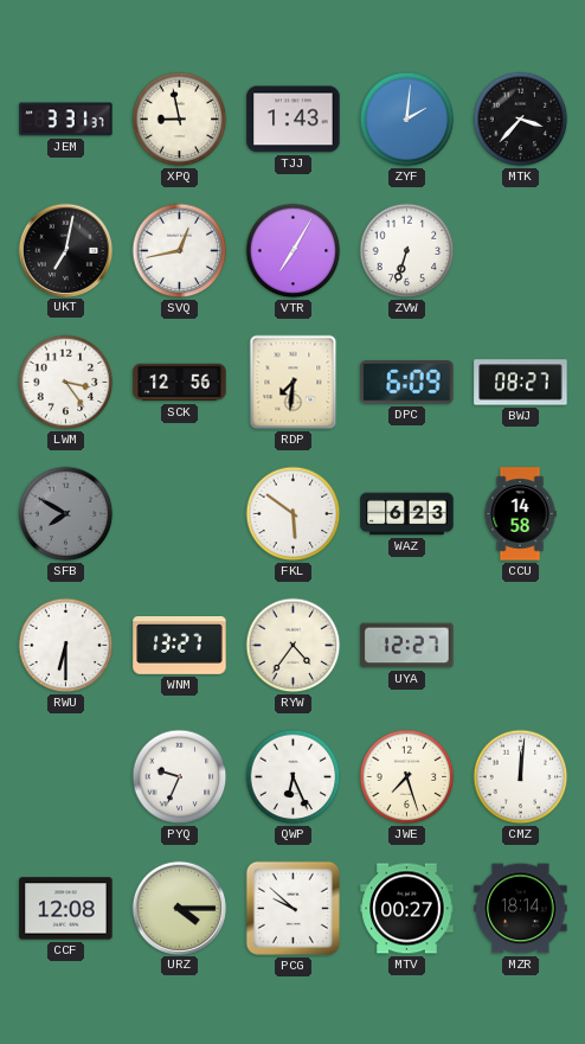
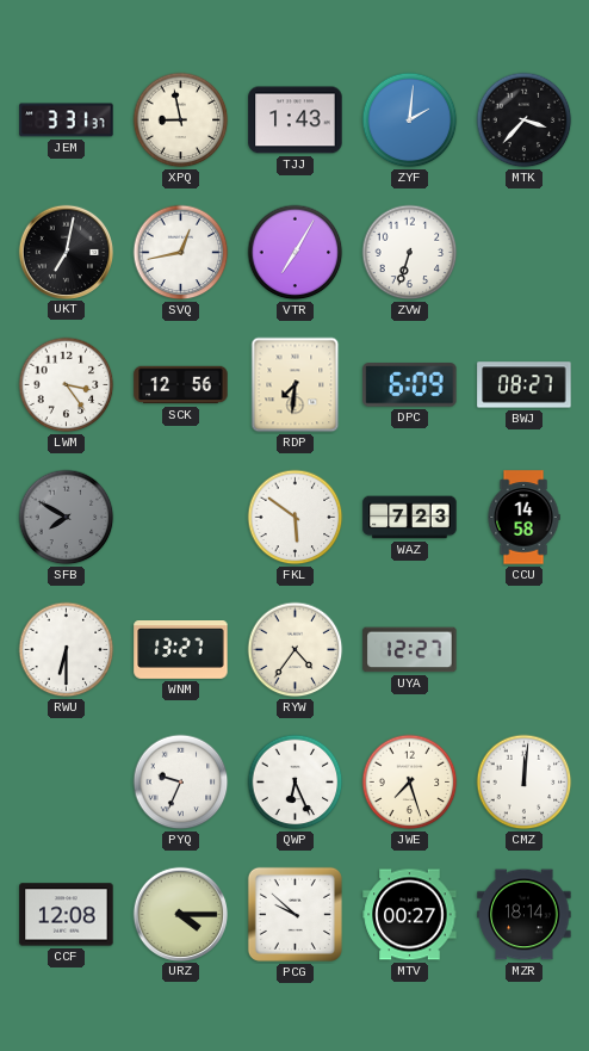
WAZ: 6:23 -> 7:23
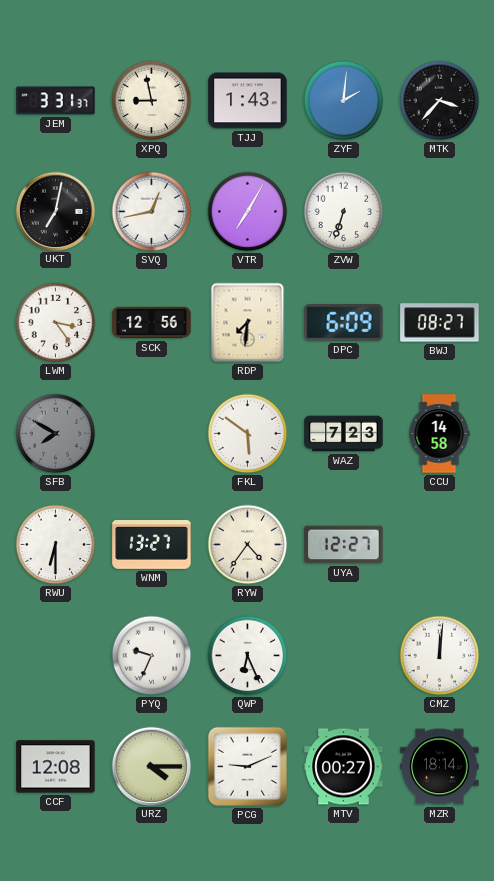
JWE: 7:27 -> none
PCG: 9:52 -> 9:11
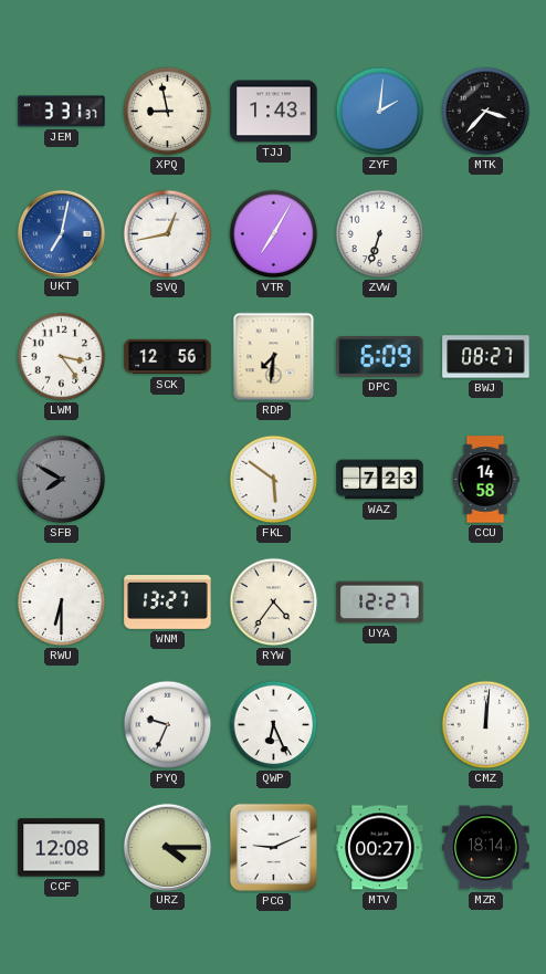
UKT dial: black -> blue
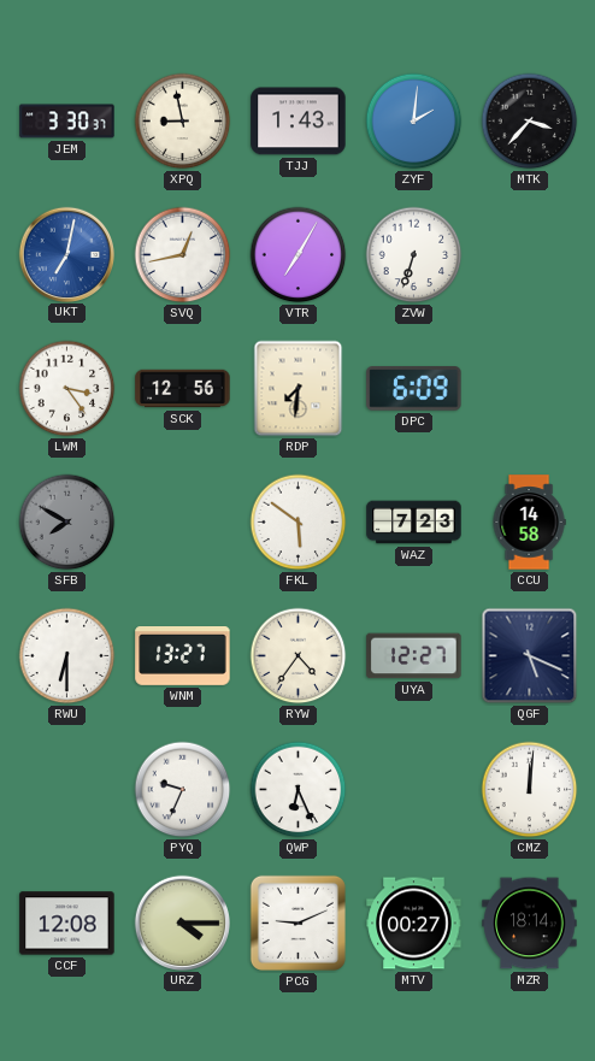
JEM: 3:31 -> 3:30
BWJ: 08:27 -> none
QGF: none -> 5:19
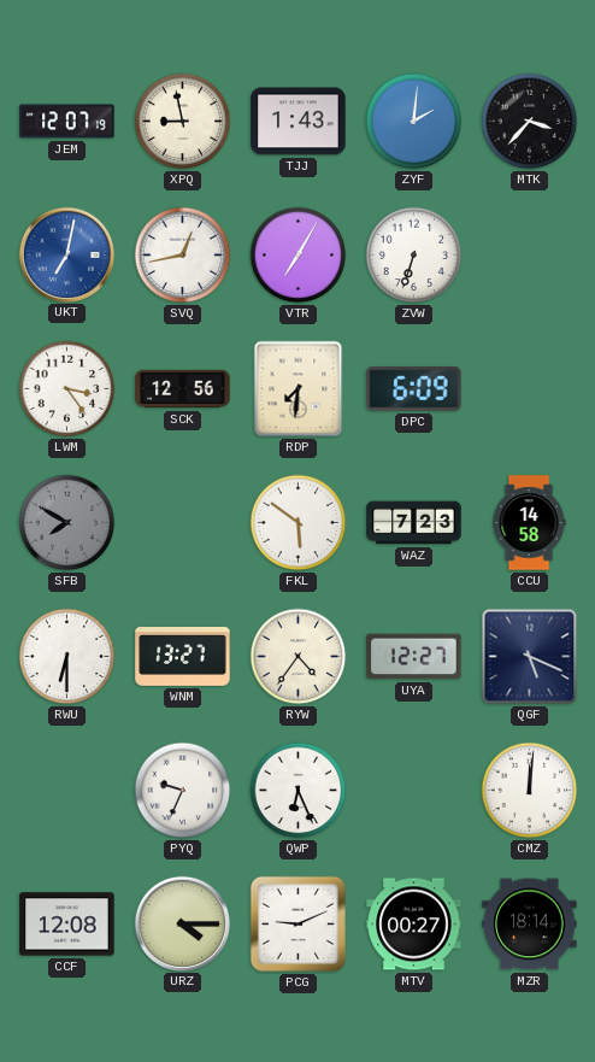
JEM: 3:30 -> 12:07
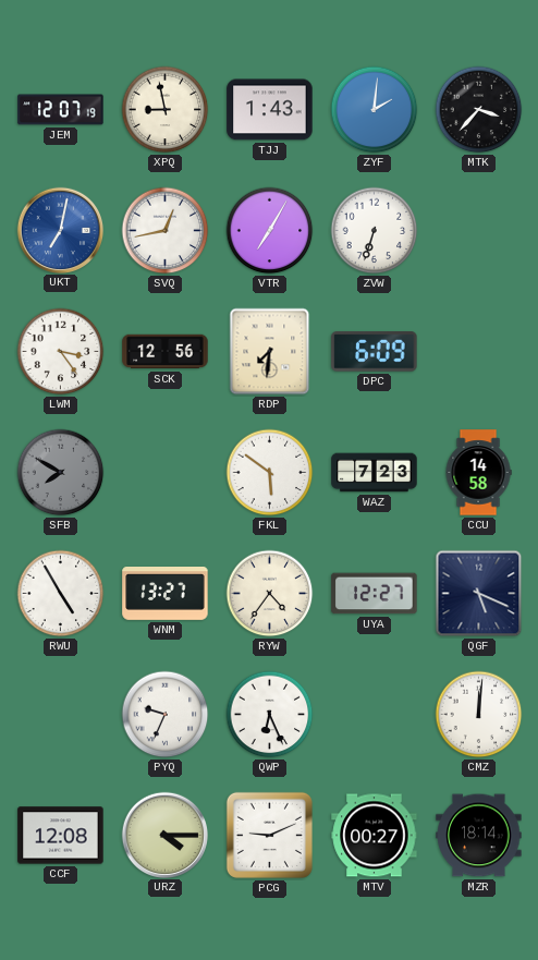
RWU: 6:30 -> 4:55
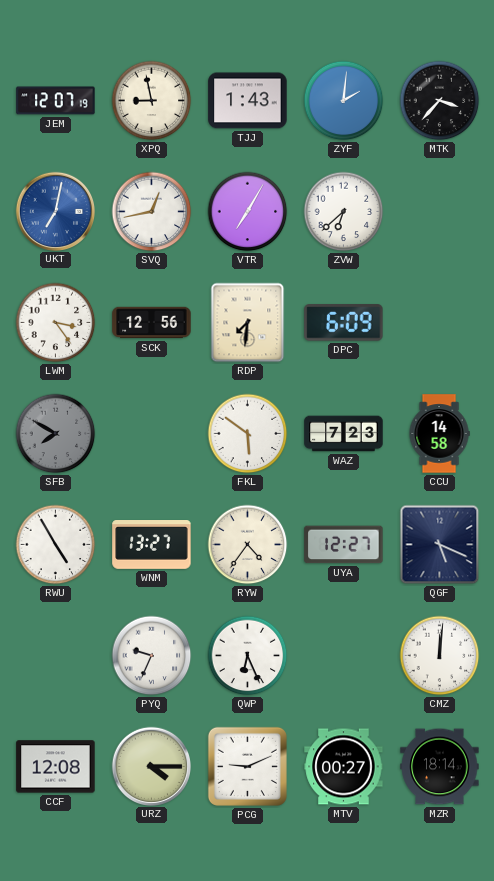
ZVW: 6:33 -> 6:38
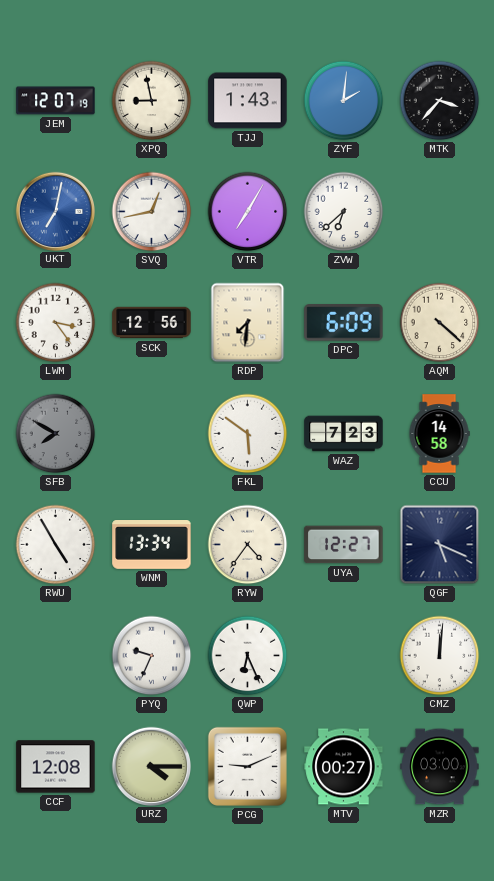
AQM: none -> 4:22
WNM: 13:27 -> 13:34
MZR: 18:14 -> 03:00
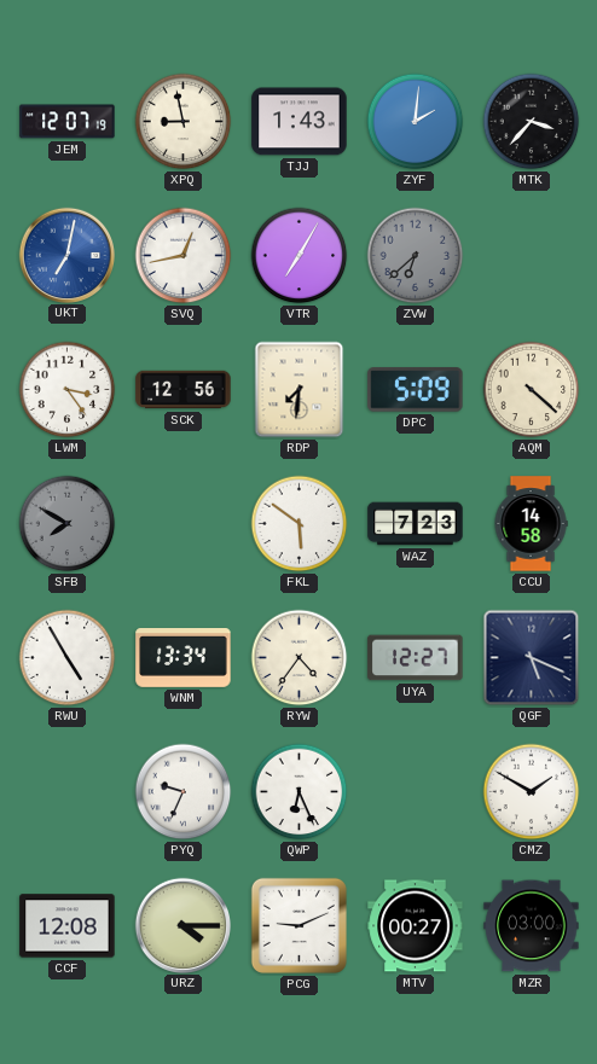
ZVW dial: white -> grey
DPC: 6:09 -> 5:09
CMZ: 12:01 -> 1:50
